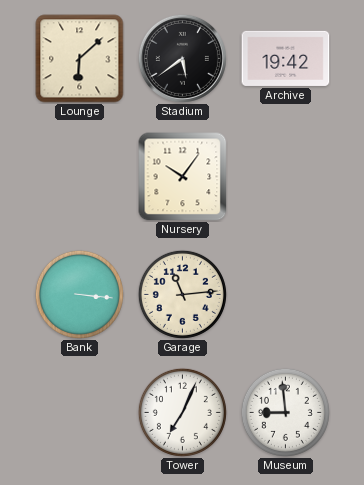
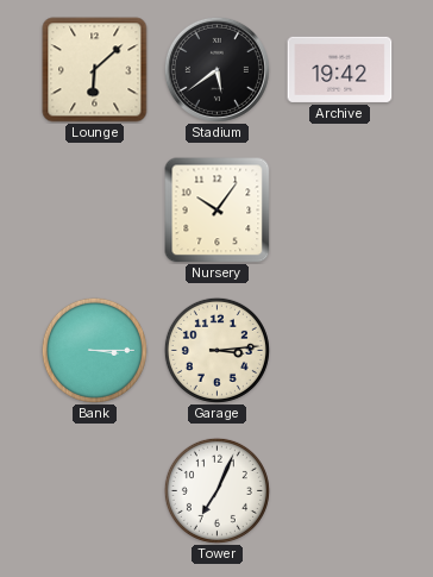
Bank: 3:16 -> 3:15
Garage: 11:14 -> 3:14
Museum: 8:59 -> none
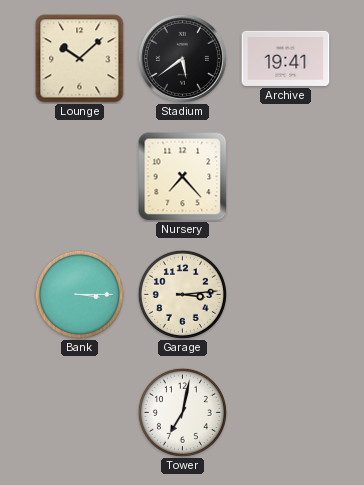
Lounge: 6:08 -> 10:08
Archive: 19:42 -> 19:41
Nursery: 10:06 -> 7:23
Tower: 7:04 -> 7:02
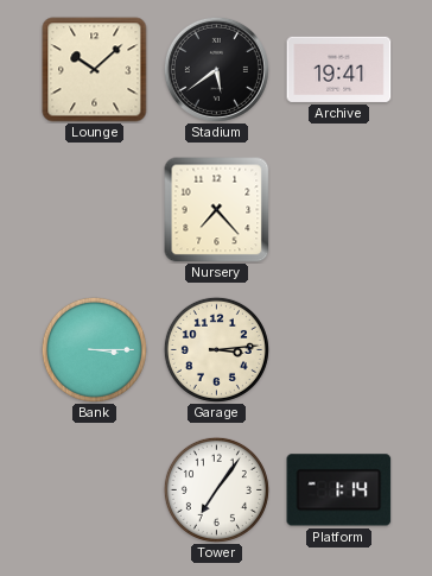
Tower: 7:02 -> 7:06
Platform: none -> 1:14
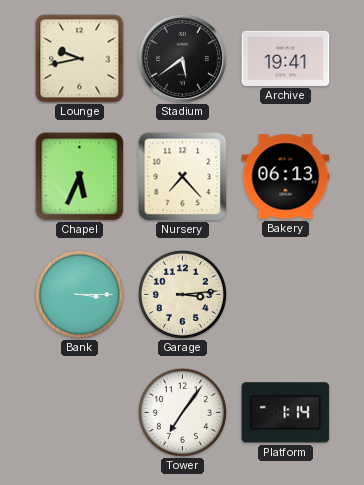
Lounge: 10:08 -> 9:43
Chapel: none -> 5:34
Bakery: none -> 06:13
